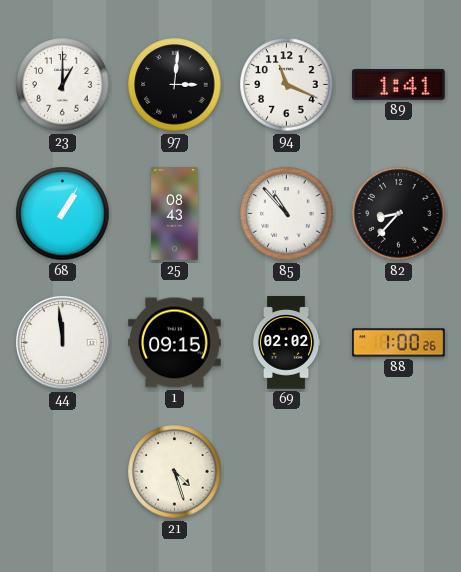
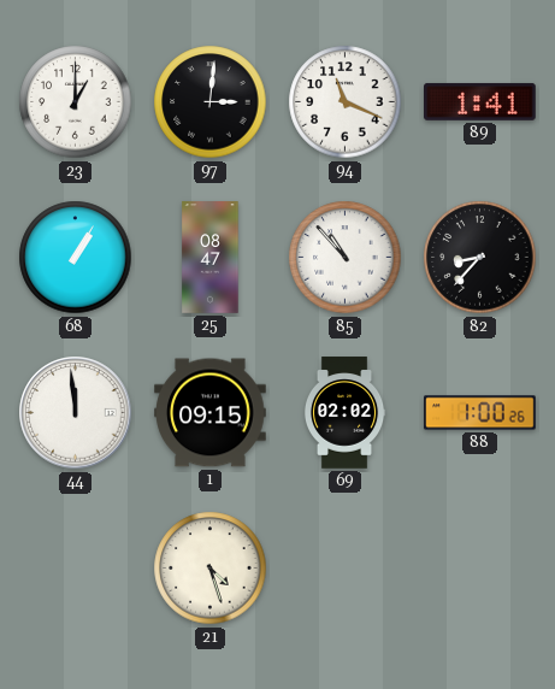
25: 08:43 -> 08:47
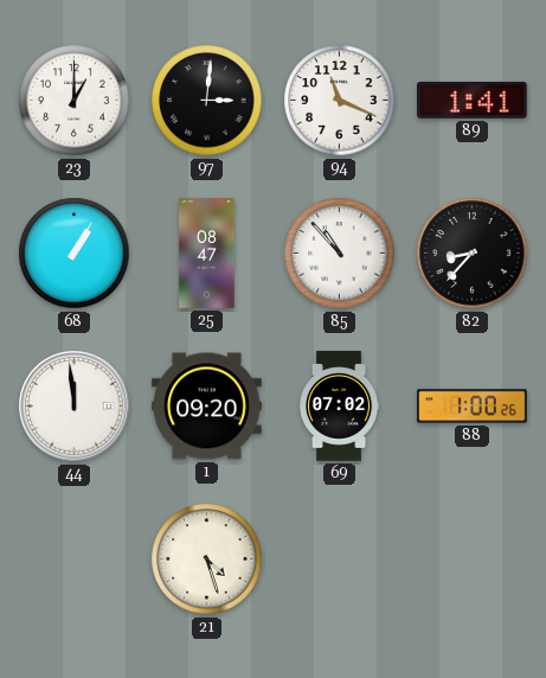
1: 09:15 -> 09:20
69: 02:02 -> 07:02
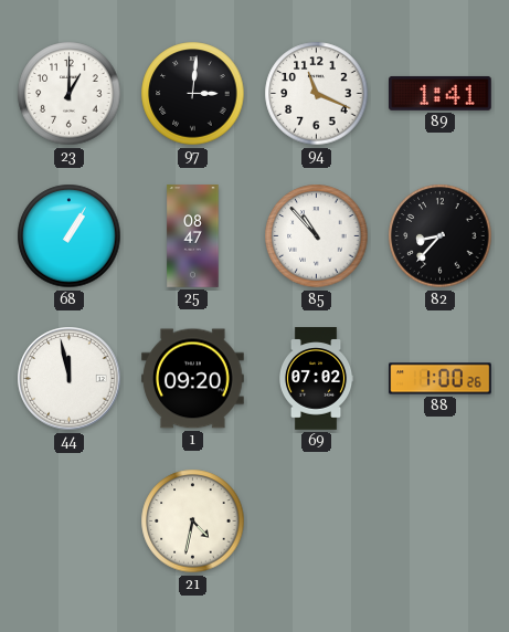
44: 11:59 -> 11:58
21: 4:27 -> 4:32
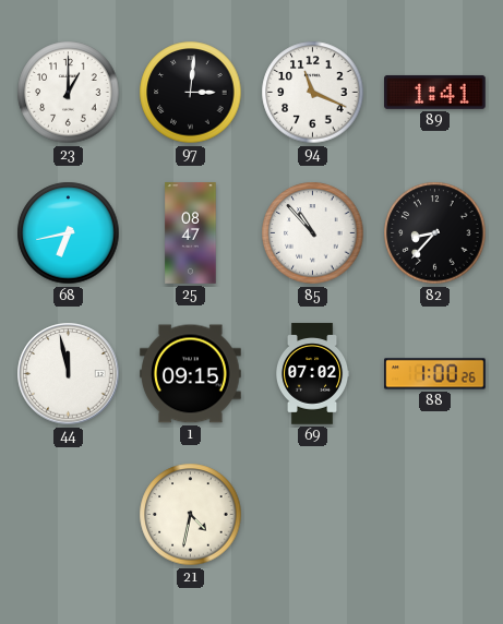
68: 1:05 -> 6:43
1: 09:20 -> 09:15
